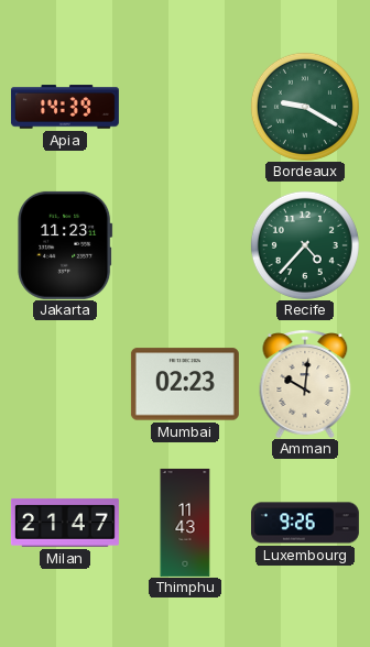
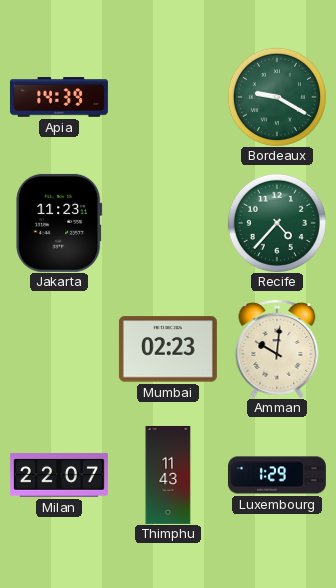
Milan: 21:47 -> 22:07
Luxembourg: 9:26 -> 1:29
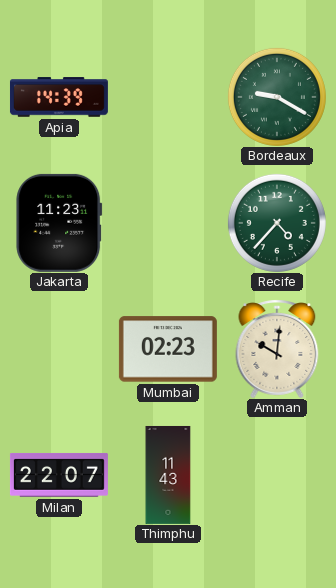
Luxembourg: 1:29 -> none
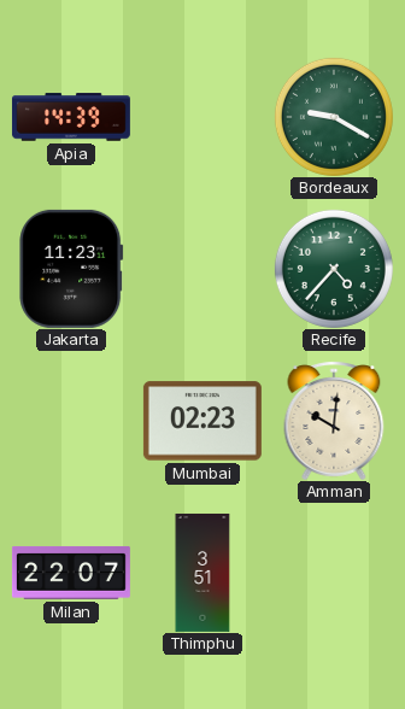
Thimphu: 11:43 -> 3:51
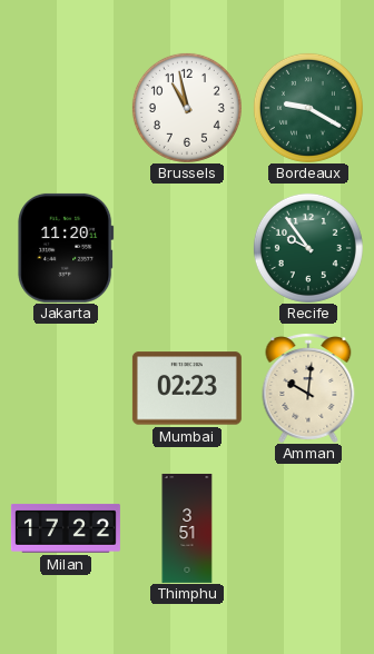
Apia: 14:39 -> none
Brussels: none -> 10:58
Jakarta: 11:23 -> 11:20
Recife: 4:37 -> 9:54
Milan: 22:07 -> 17:22
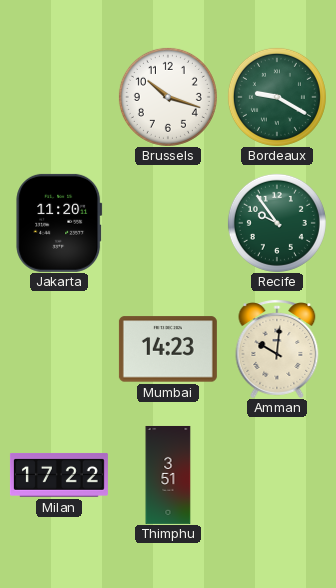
Brussels: 10:58 -> 10:18
Mumbai: 02:23 -> 14:23
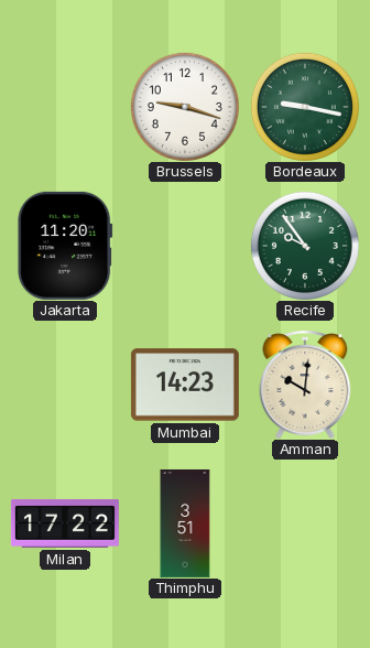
Brussels: 10:18 -> 9:18
Bordeaux: 9:20 -> 9:17
